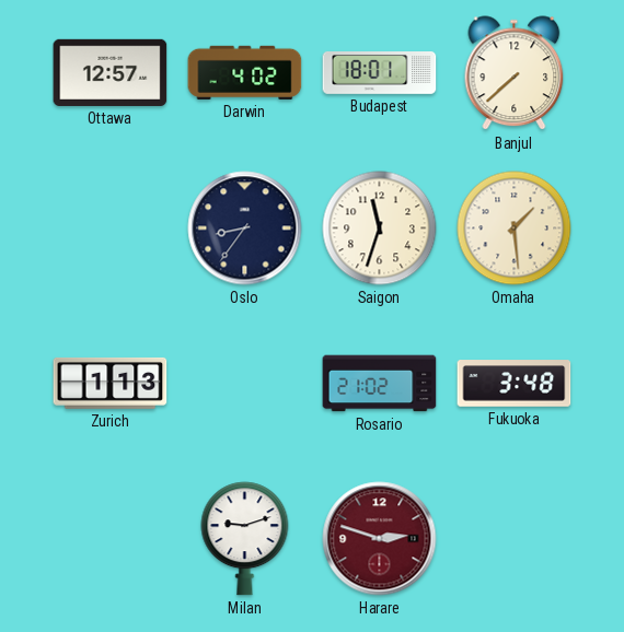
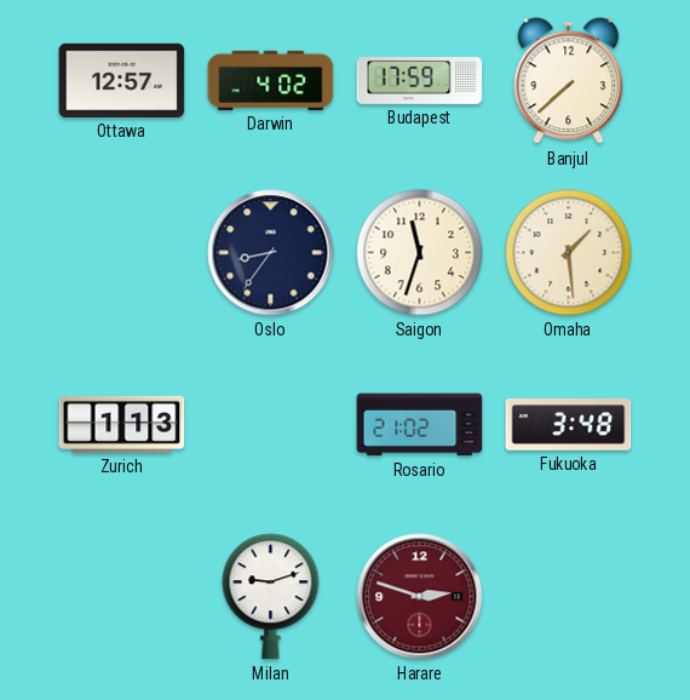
Budapest: 18:01 -> 17:59
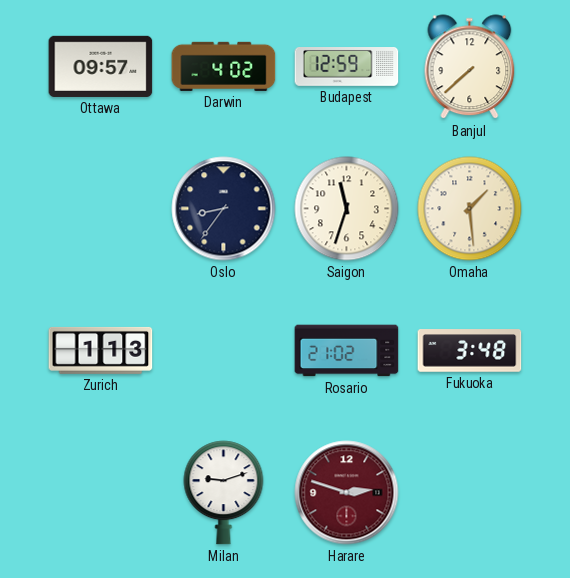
Ottawa: 12:57 -> 09:57
Budapest: 17:59 -> 12:59
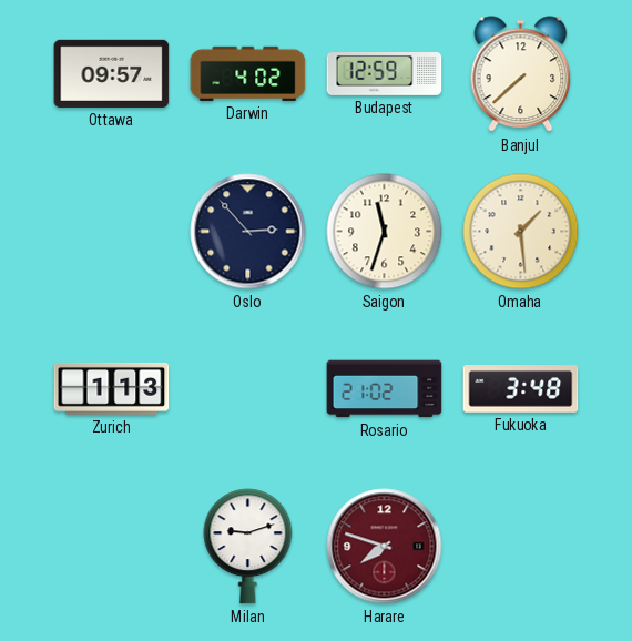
Oslo: 8:36 -> 2:53
Harare: 2:48 -> 7:48
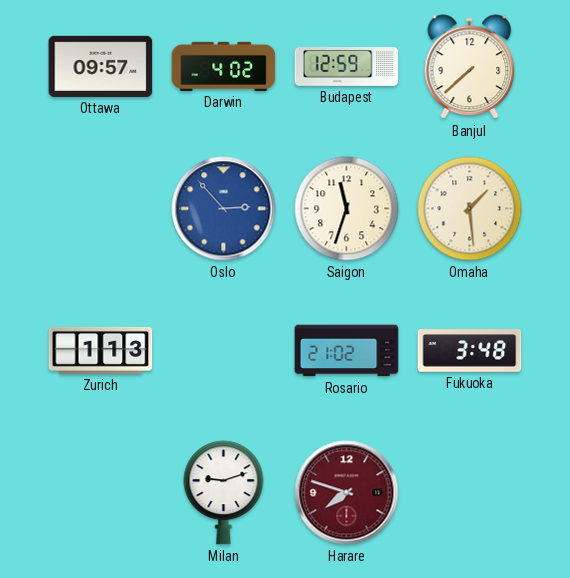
Oslo dial: navy -> blue
